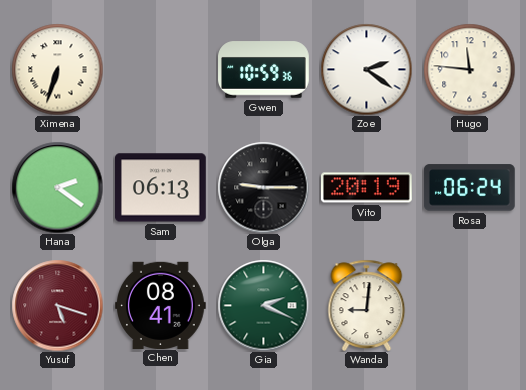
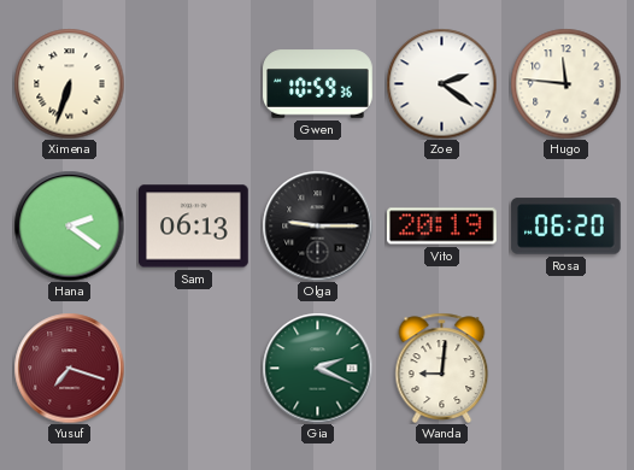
Rosa: 06:24 -> 06:20
Yusuf: 5:18 -> 7:18
Chen: 08:41 -> none
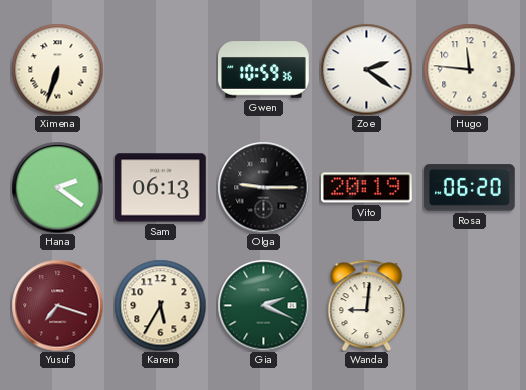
Karen: none -> 5:35
